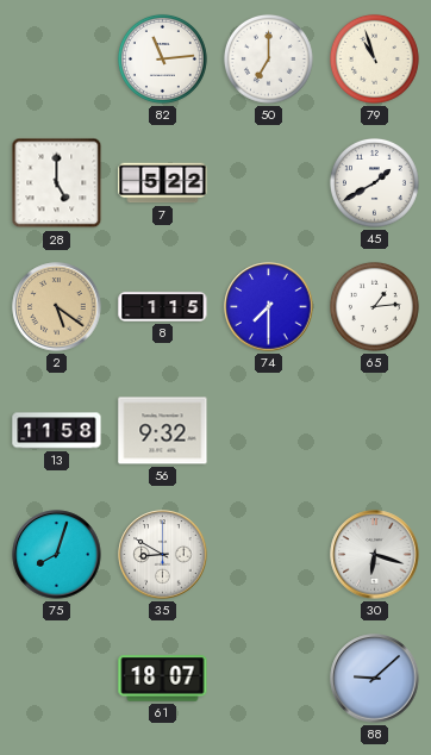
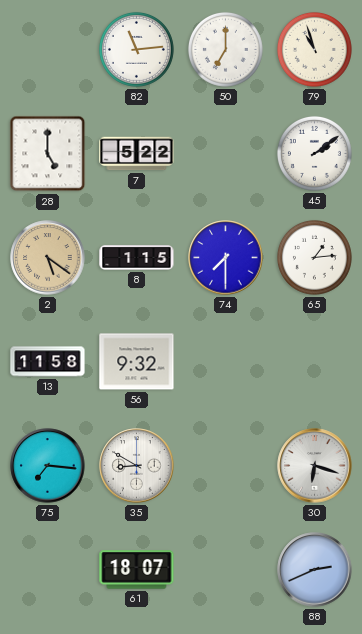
45: 1:40 -> 2:09
75: 8:03 -> 7:16
88: 9:08 -> 2:41
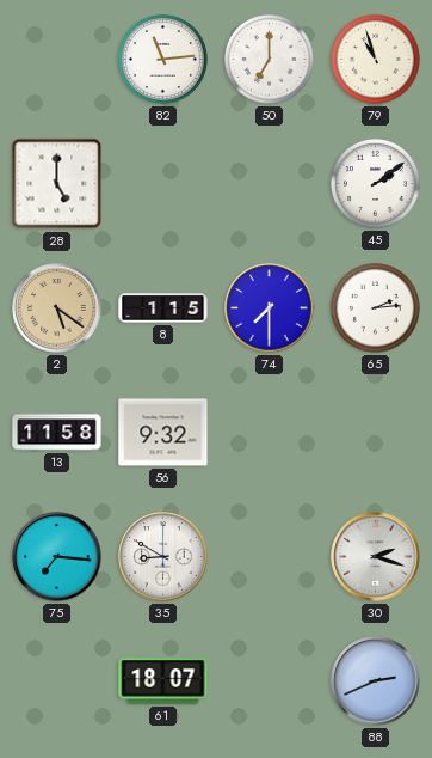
7: 5:22 -> none
65: 1:14 -> 2:14
30: 6:18 -> 2:18
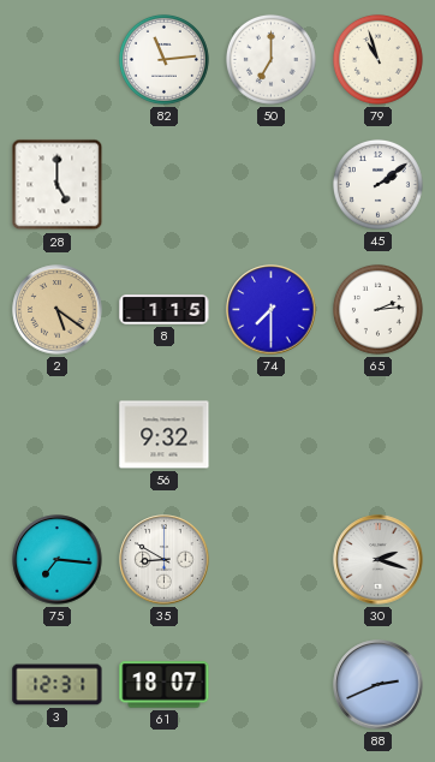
13: 11:58 -> none
3: none -> 12:31
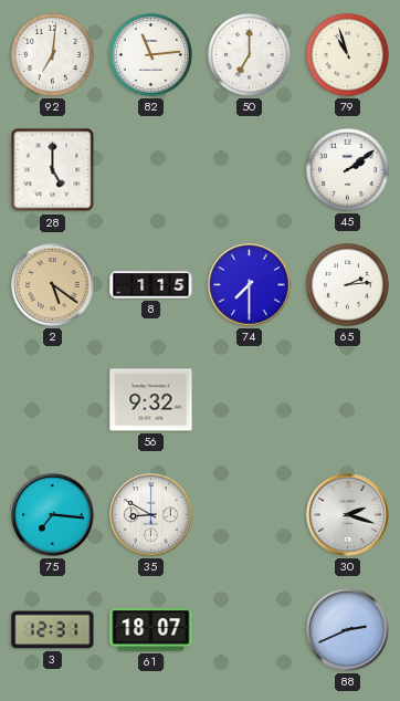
92: none -> 7:01
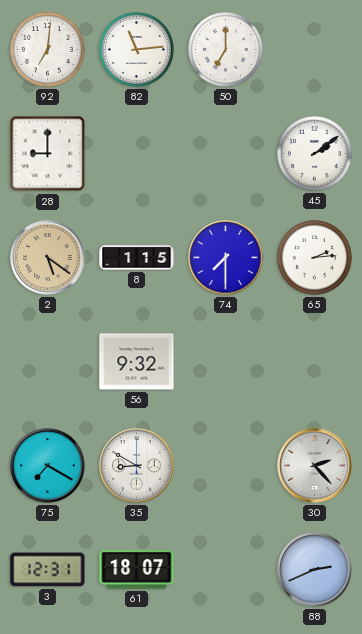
79: 10:57 -> none
28: 5:00 -> 9:00
75: 7:16 -> 7:20
30: 2:18 -> 2:23
